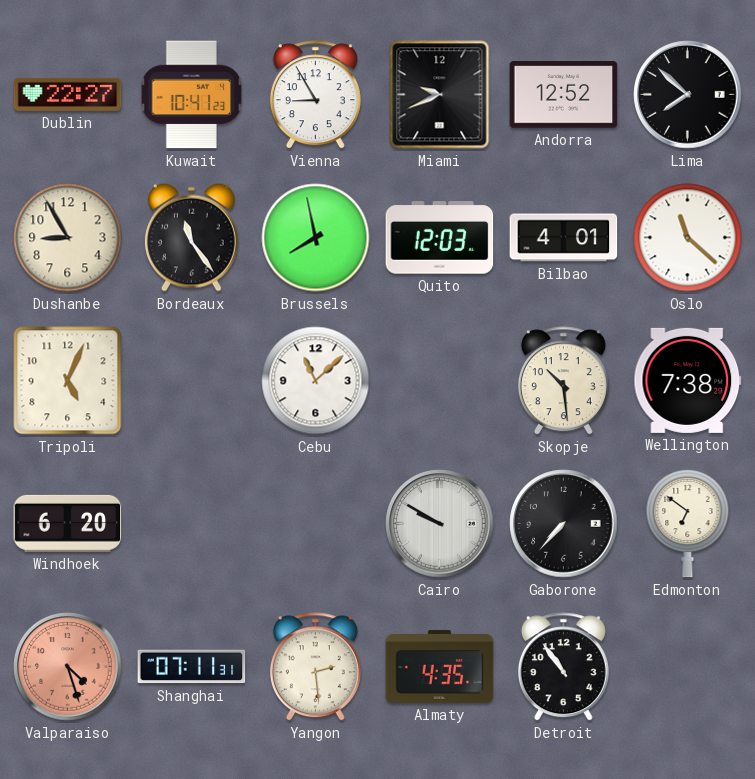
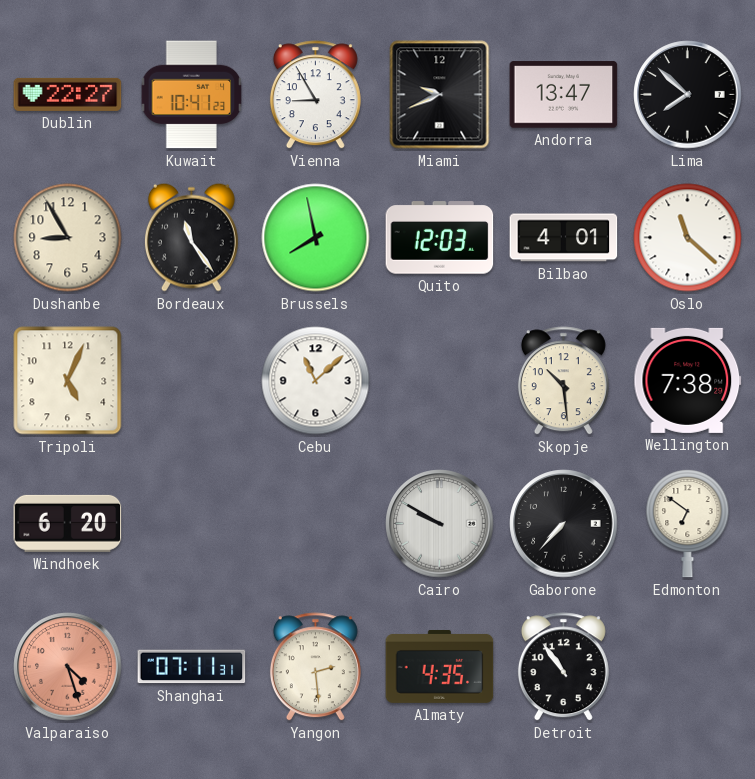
Andorra: 12:52 -> 13:47
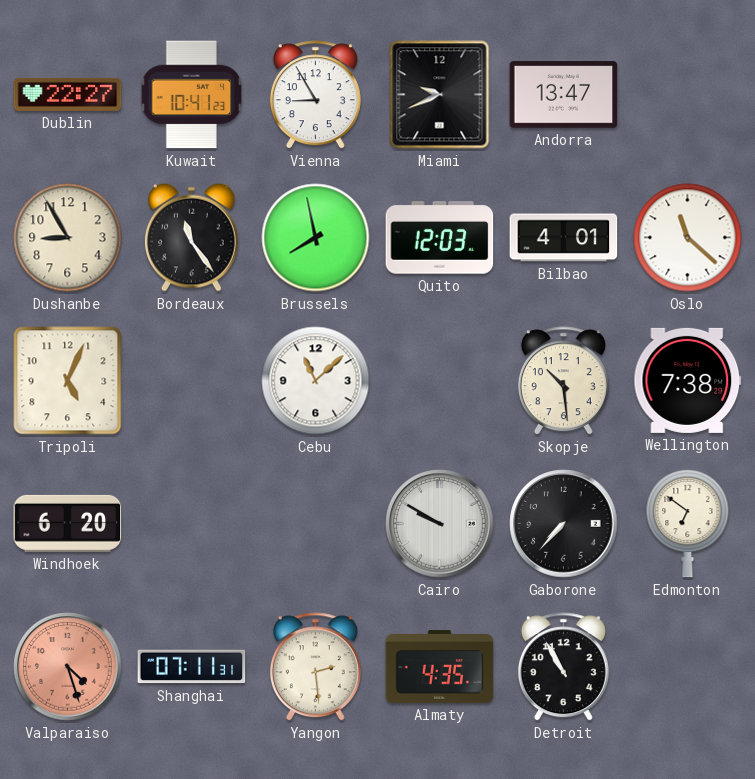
Lima: 7:52 -> none
Detroit: 10:54 -> 10:55
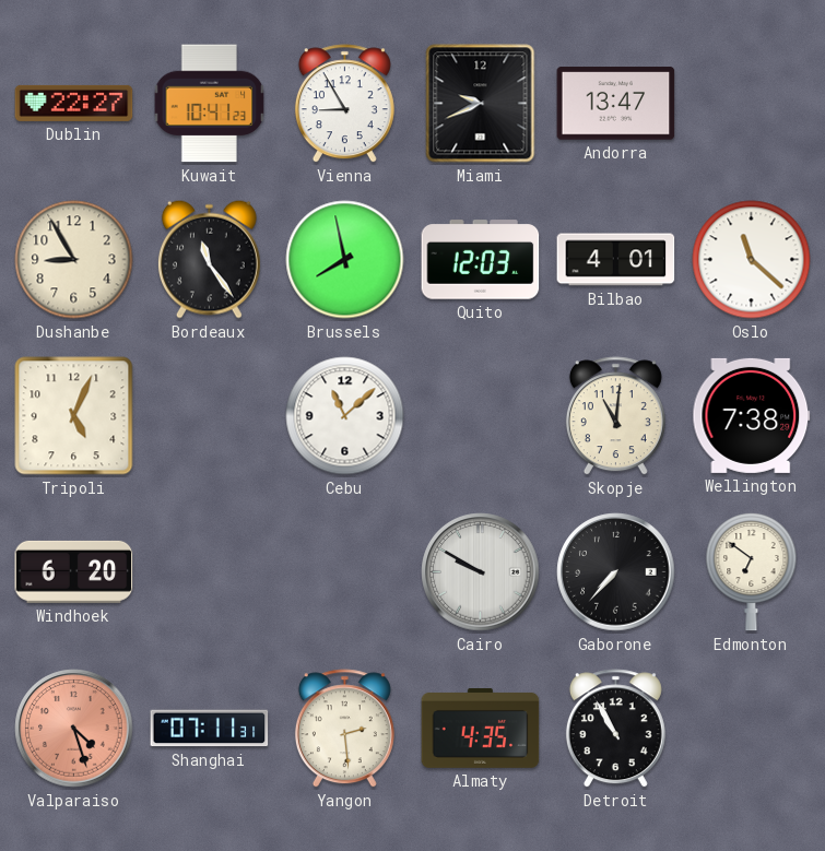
Skopje: 10:29 -> 11:01
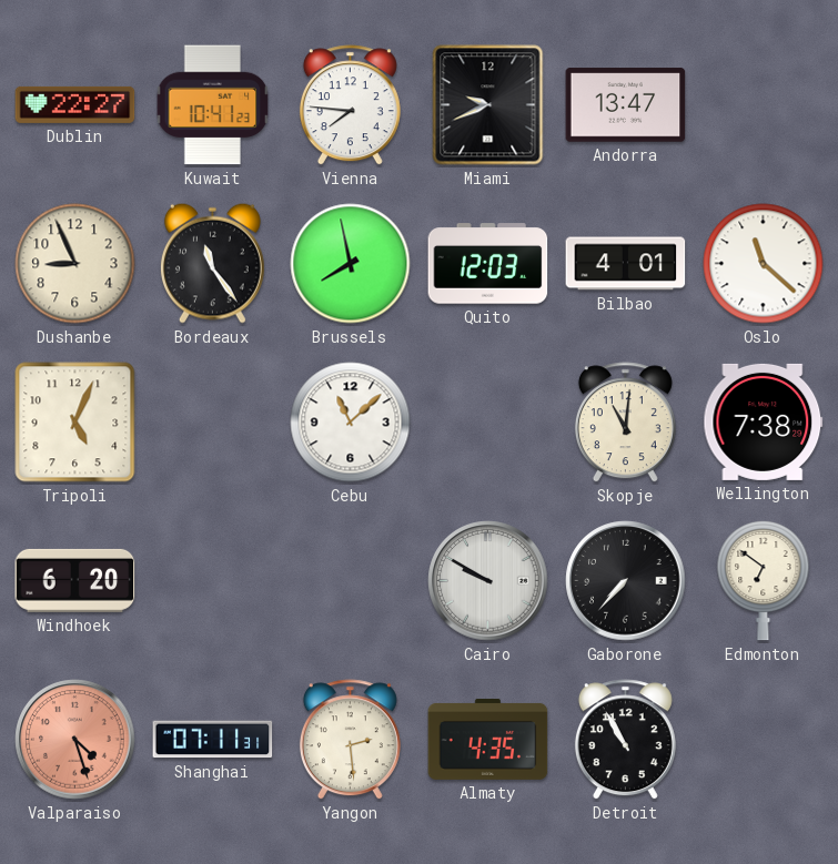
Vienna: 8:55 -> 7:46
Dushanbe: 8:55 -> 8:56
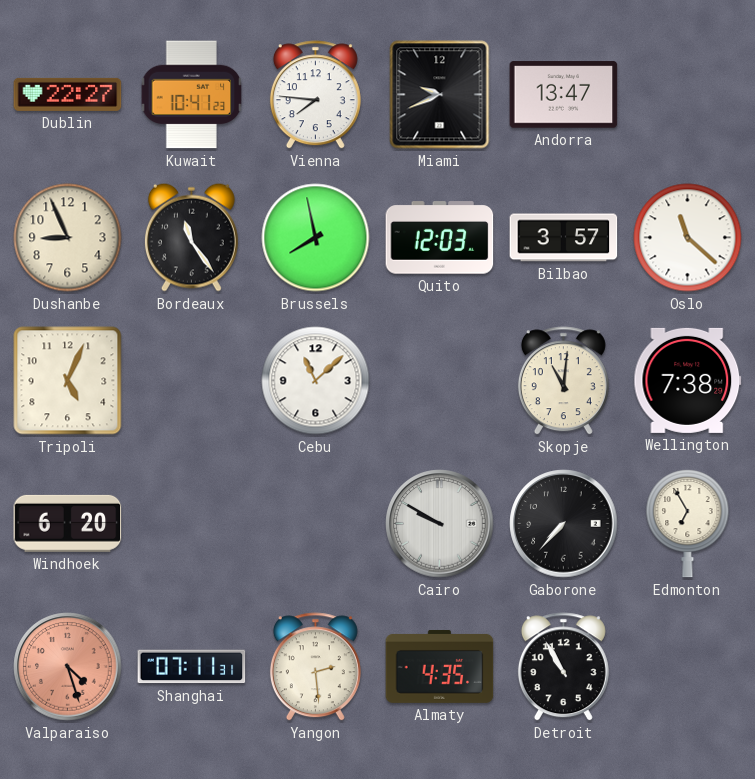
Bilbao: 4:01 -> 3:57
Edmonton: 6:51 -> 6:55
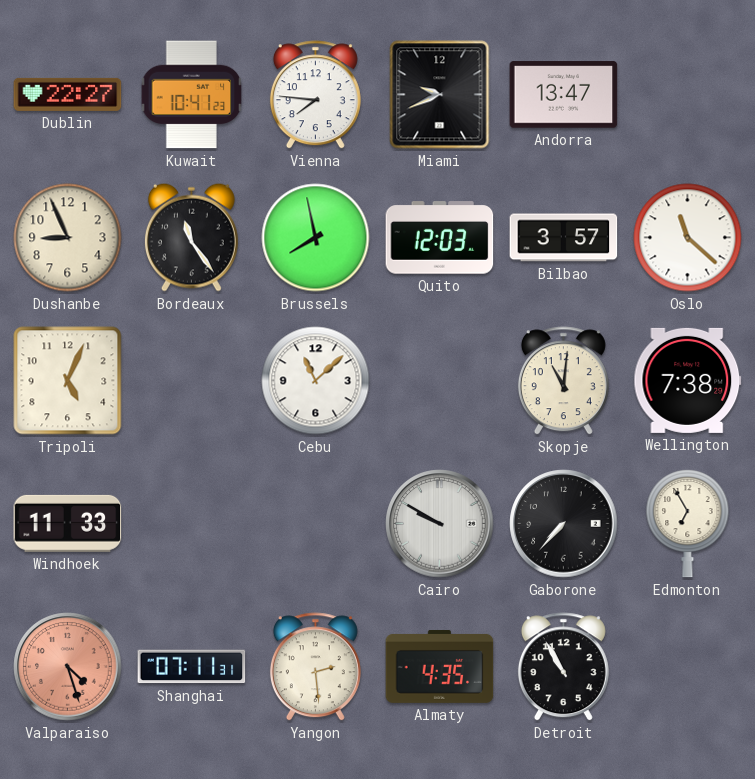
Windhoek: 6:20 -> 11:33
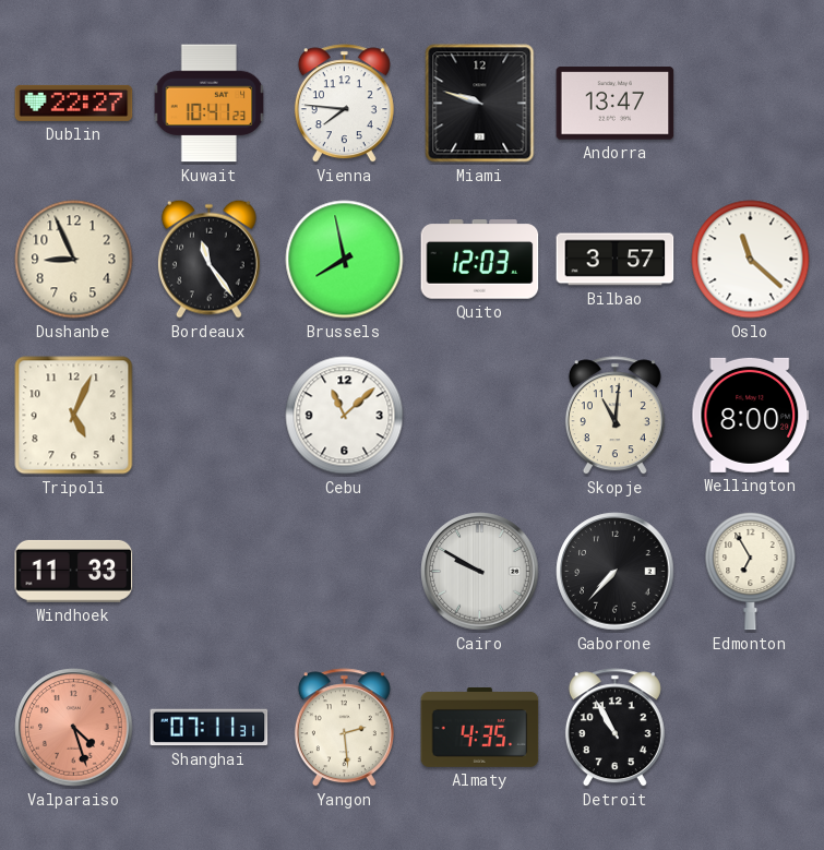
Miami: 9:41 -> 9:48
Wellington: 7:38 -> 8:00
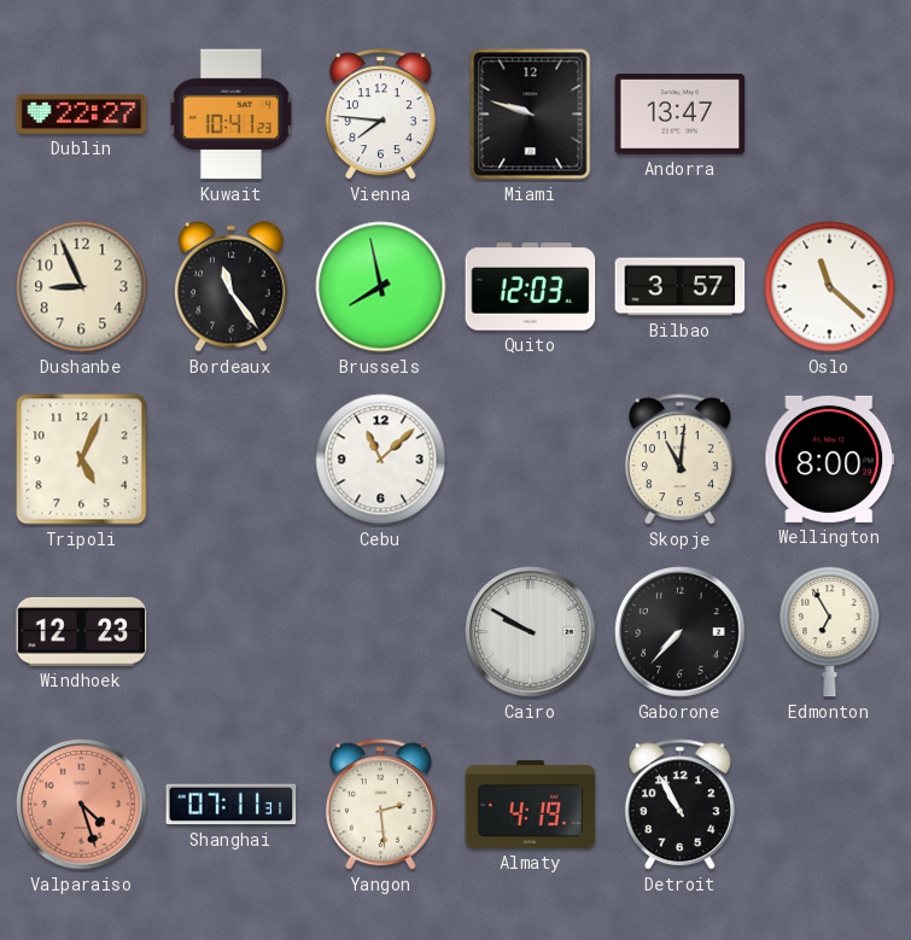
Windhoek: 11:33 -> 12:23
Almaty: 4:35 -> 4:19
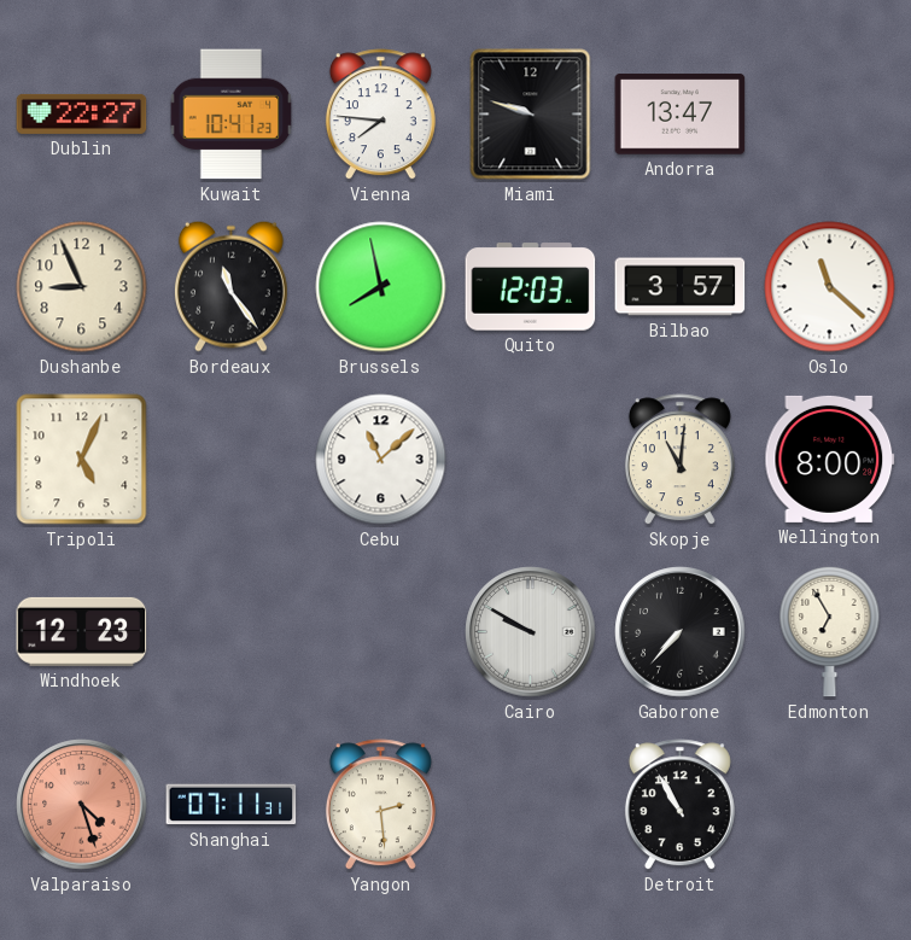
Almaty: 4:19 -> none
